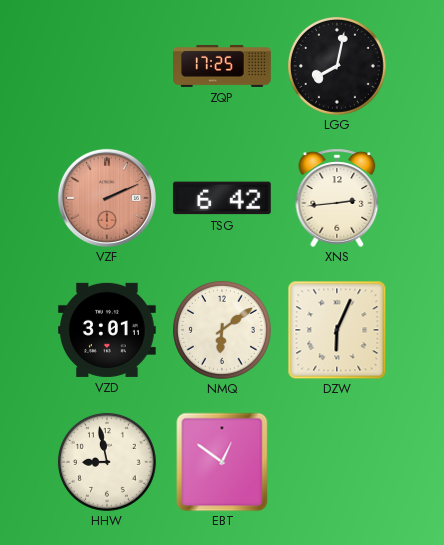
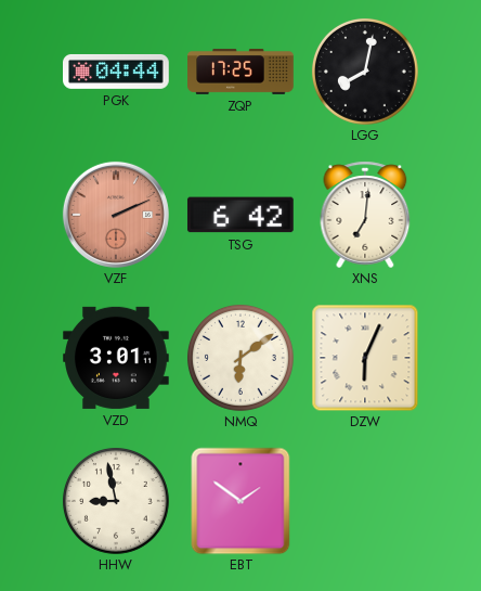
PGK: none -> 04:44
XNS: 2:44 -> 7:01
EBT: 12:51 -> 1:51
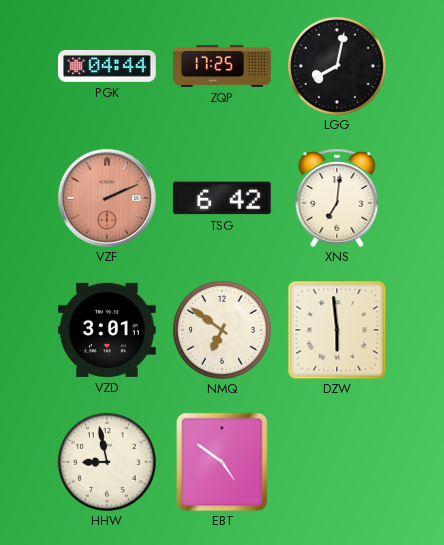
NMQ: 6:09 -> 6:51
DZW: 6:04 -> 5:59
EBT: 1:51 -> 4:51
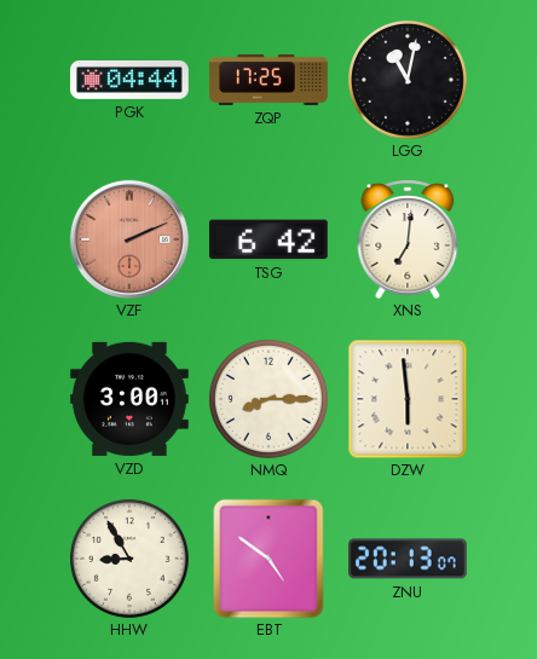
LGG: 8:02 -> 11:02
VZD: 3:01 -> 3:00
NMQ: 6:51 -> 8:15
HHW: 8:58 -> 8:55
ZNU: none -> 20:13
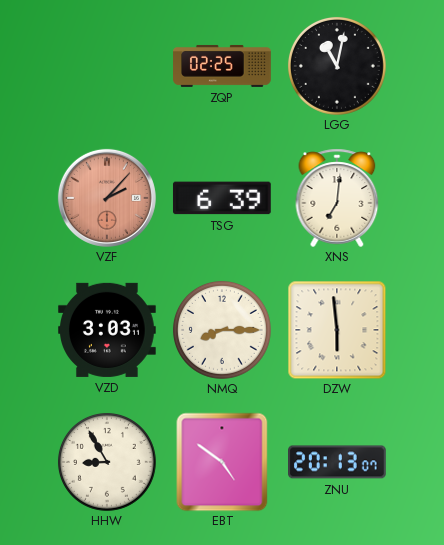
PGK: 04:44 -> none
ZQP: 17:25 -> 02:25
VZF: 2:11 -> 2:07
TSG: 6:42 -> 6:39
VZD: 3:00 -> 3:03
